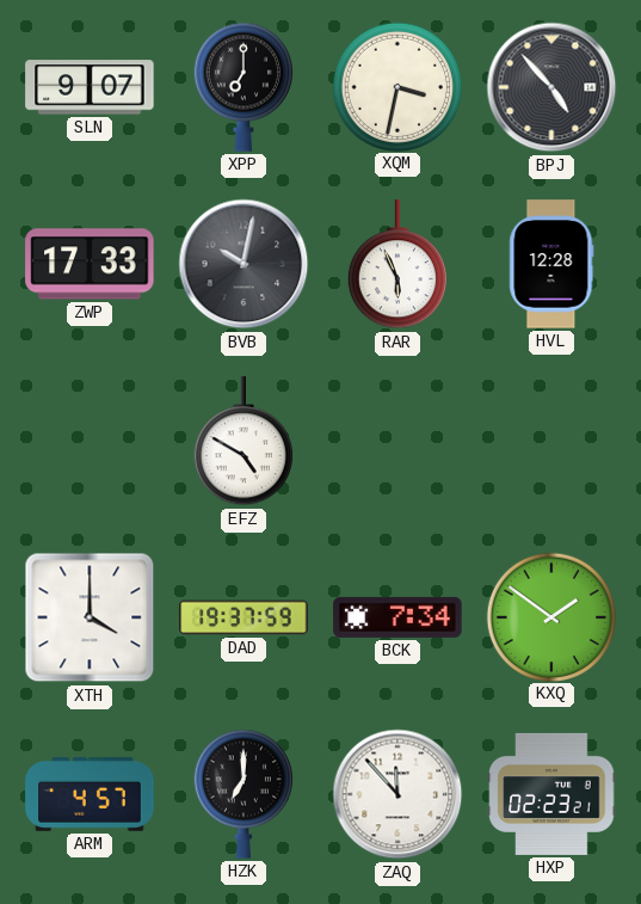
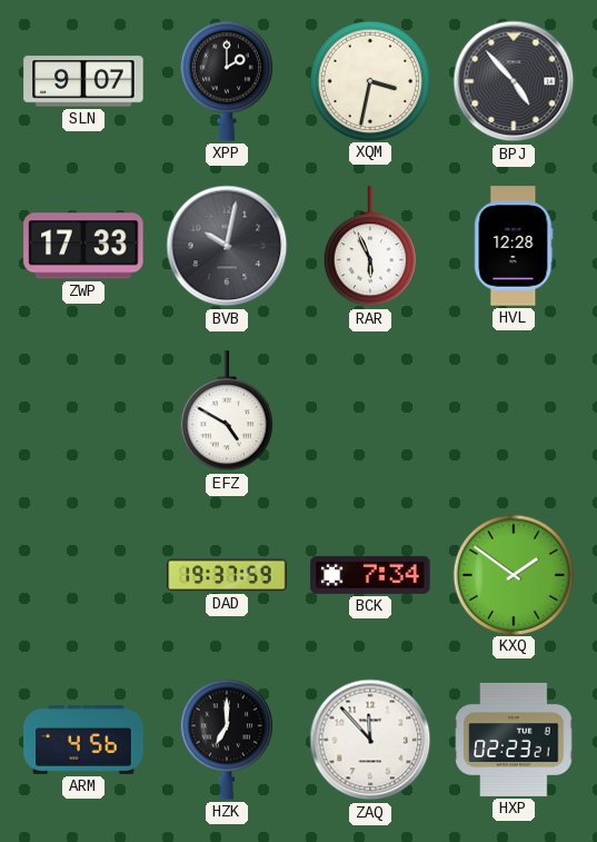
XPP: 7:00 -> 2:00
XTH: 4:00 -> none
ARM: 4:57 -> 4:56
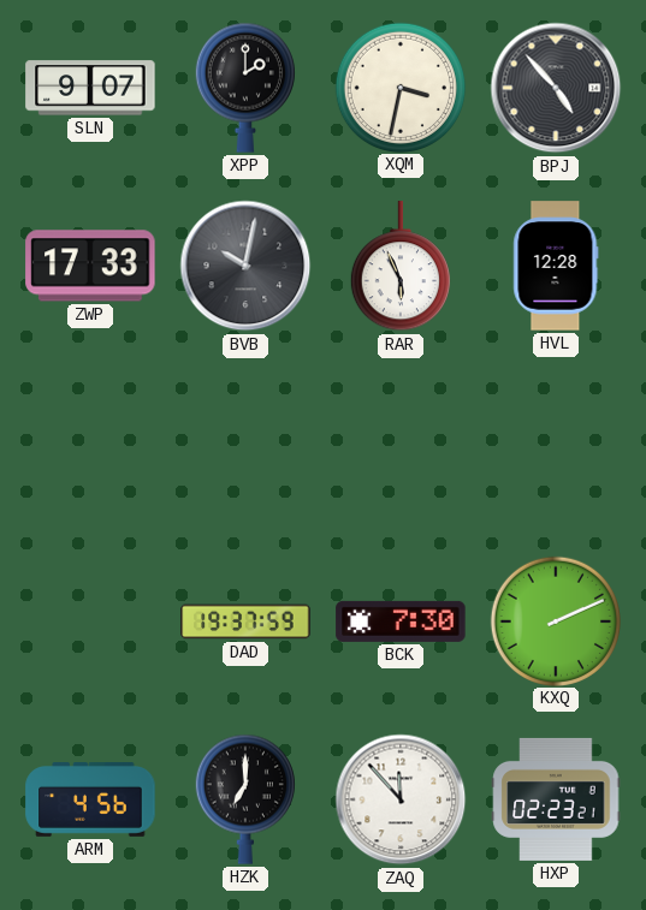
EFZ: 4:50 -> none
BCK: 7:34 -> 7:30
KXQ: 1:51 -> 2:11
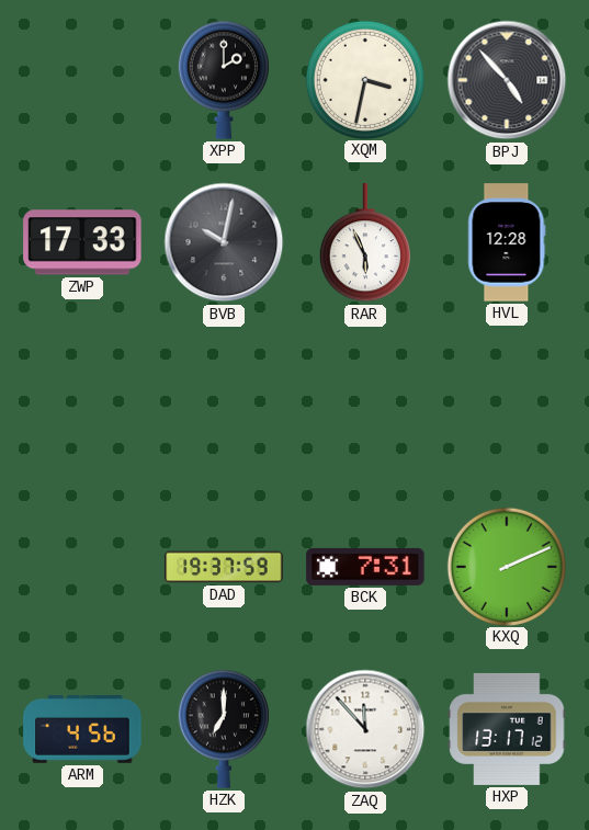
SLN: 9:07 -> none
BCK: 7:30 -> 7:31
HXP: 02:23 -> 13:17
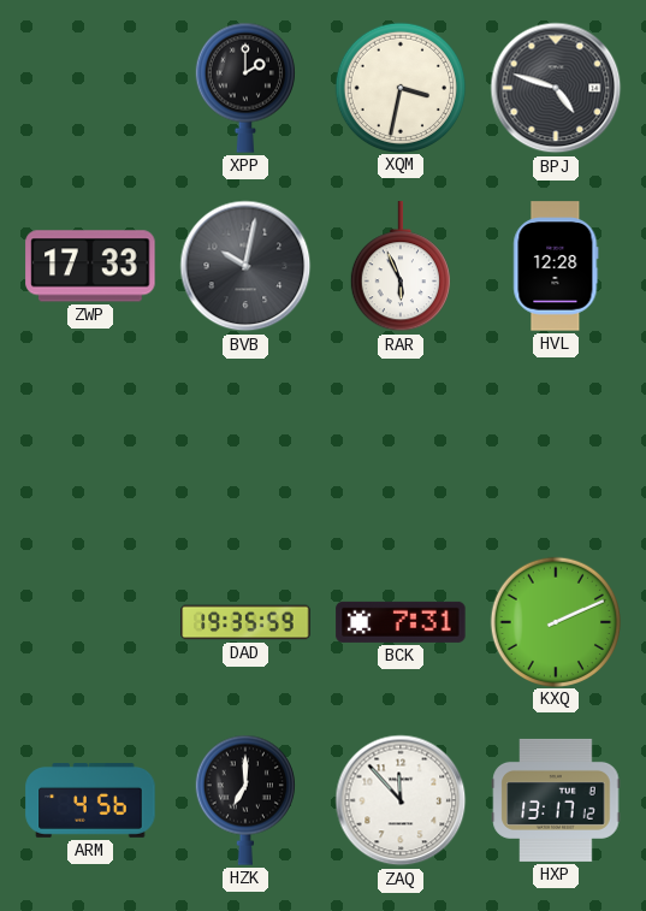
BPJ: 4:53 -> 4:48
DAD: 19:37 -> 19:35
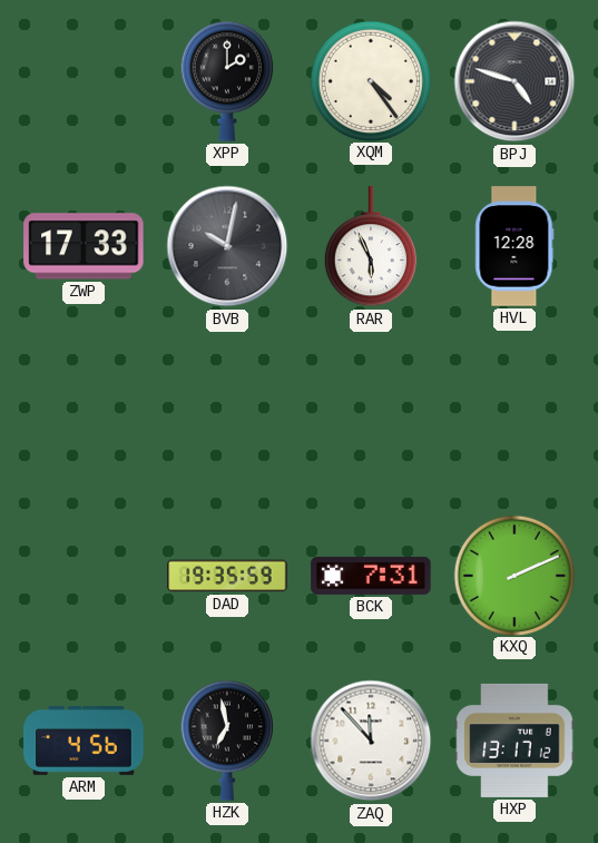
XQM: 3:32 -> 4:24
HZK: 7:00 -> 6:58
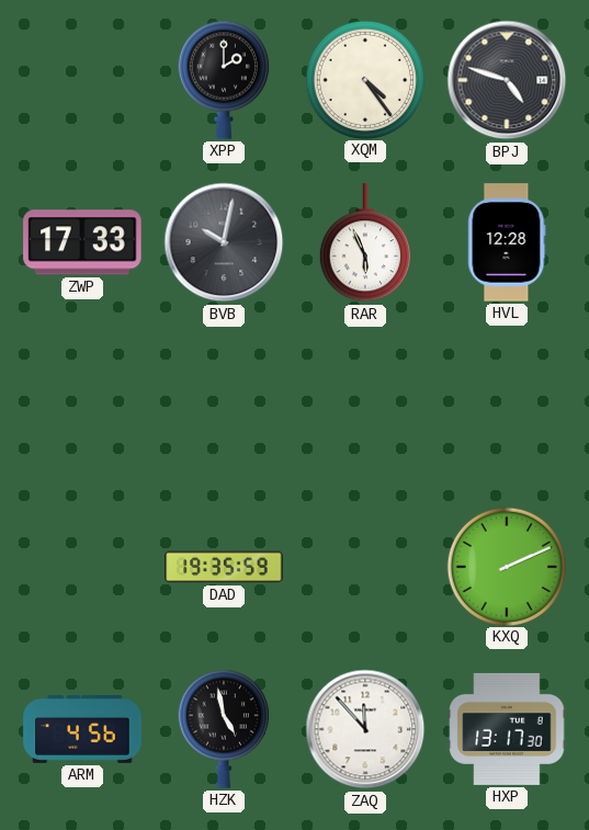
BCK: 7:31 -> none
HZK: 6:58 -> 4:58
HXP: 13:17:12 -> 13:17:30
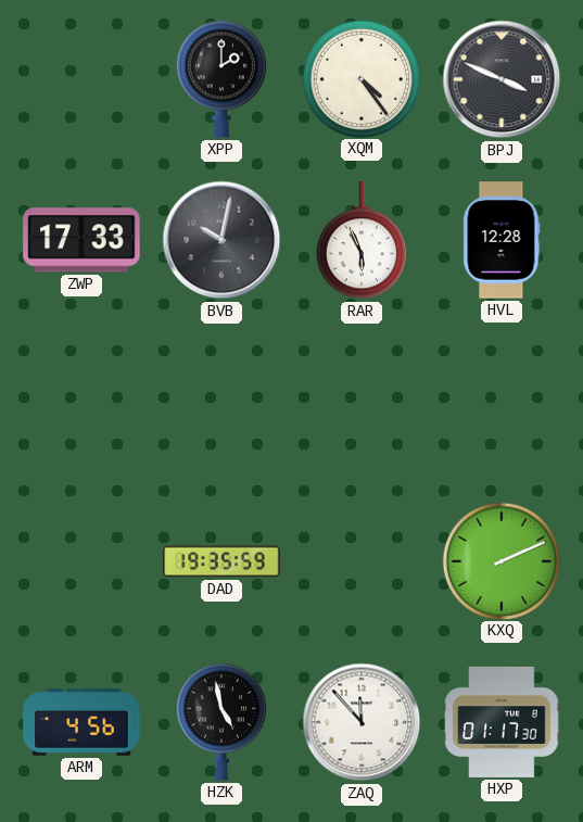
BPJ: 4:48 -> 3:49
HXP: 13:17 -> 01:17
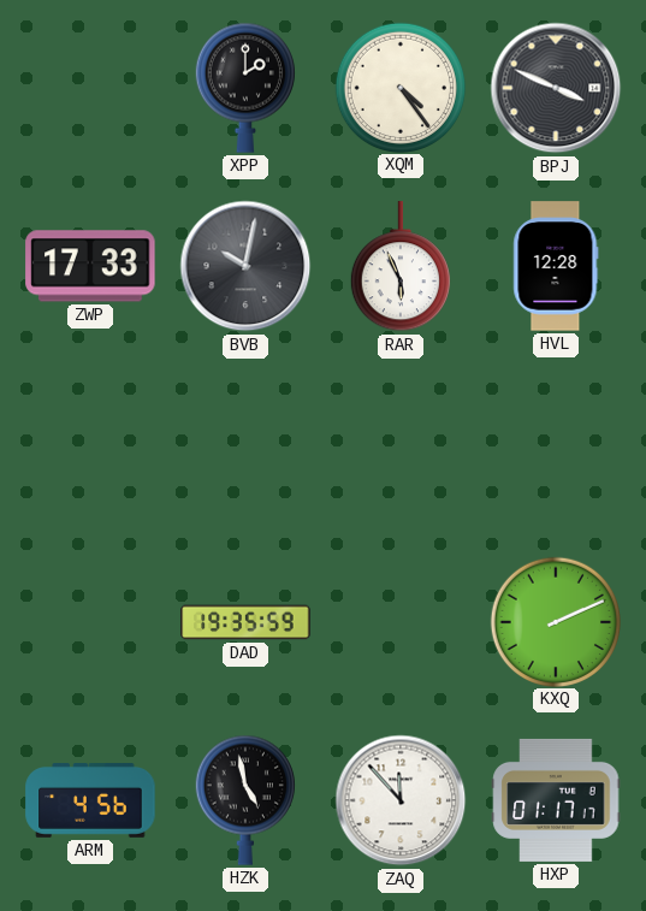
HXP: 01:17:30 -> 01:17:17
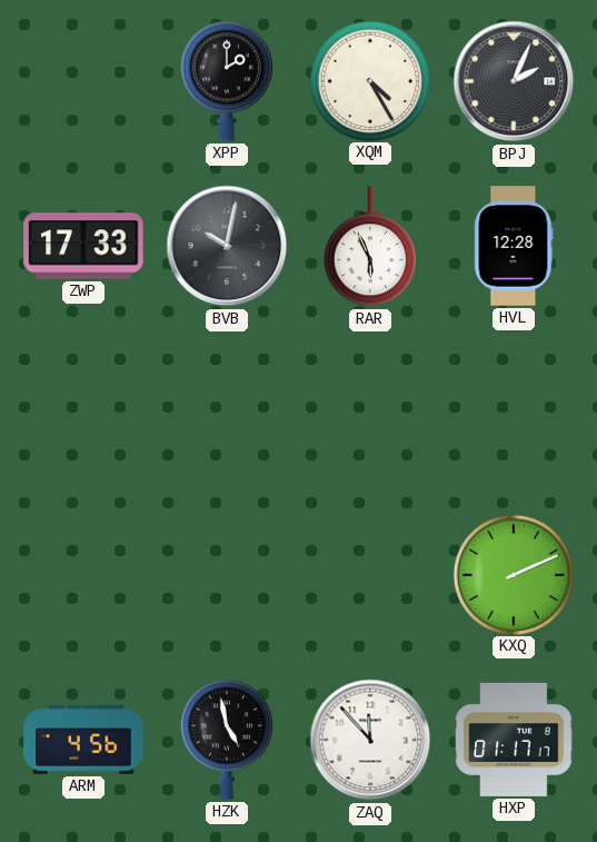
XQM: 4:24 -> 4:25
BPJ: 3:49 -> 2:04
DAD: 19:35 -> none
